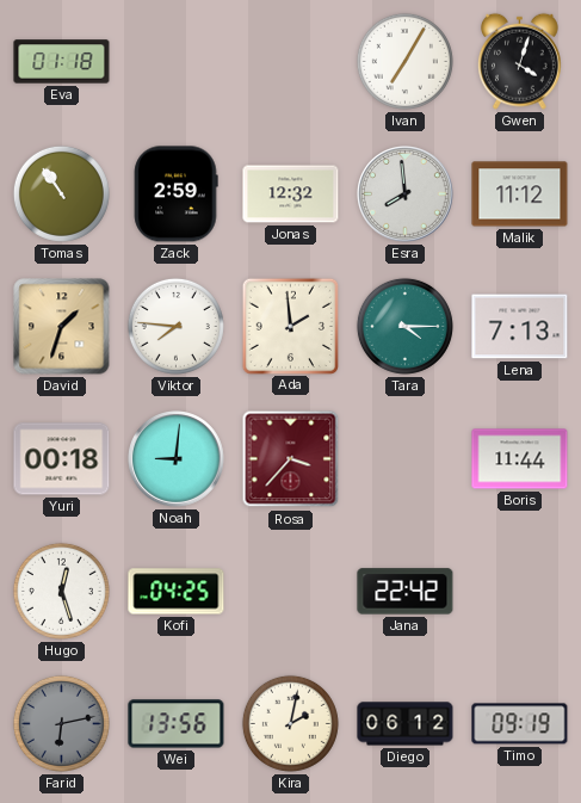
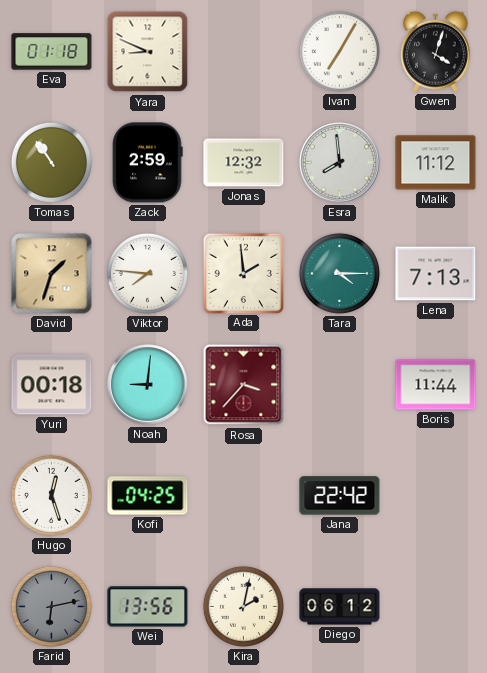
Yara: none -> 8:49
Timo: 09:19 -> none
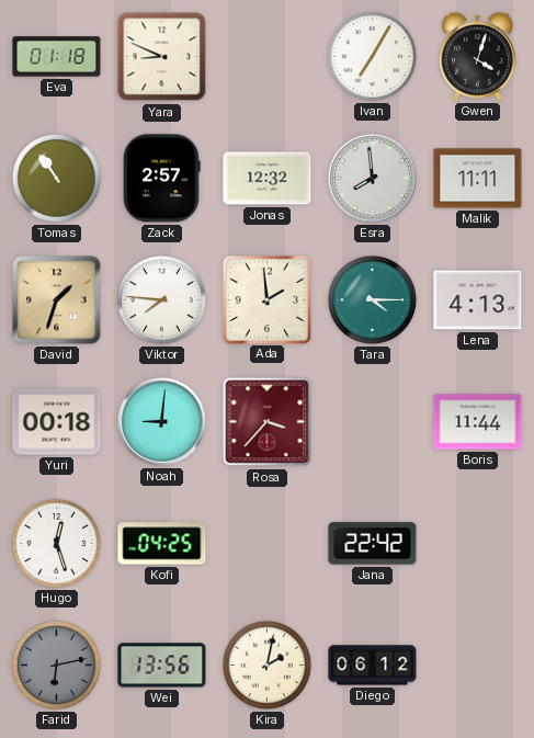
Zack: 2:59 -> 2:57
Malik: 11:12 -> 11:11
Lena: 7:13 -> 4:13
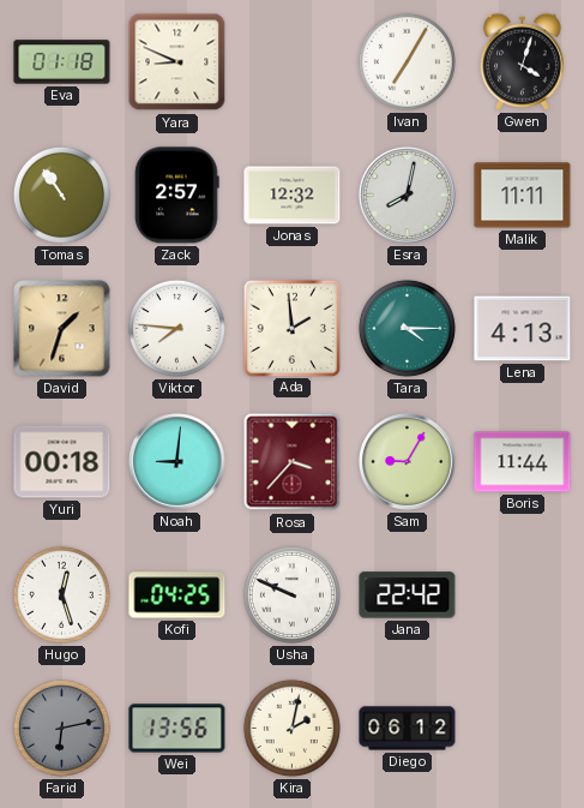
Esra: 7:59 -> 8:02
Sam: none -> 9:05
Usha: none -> 9:49
